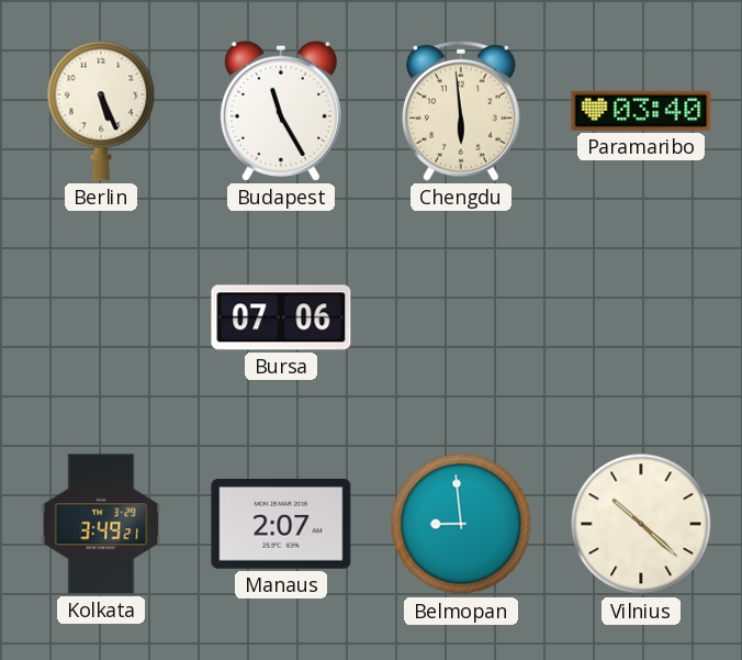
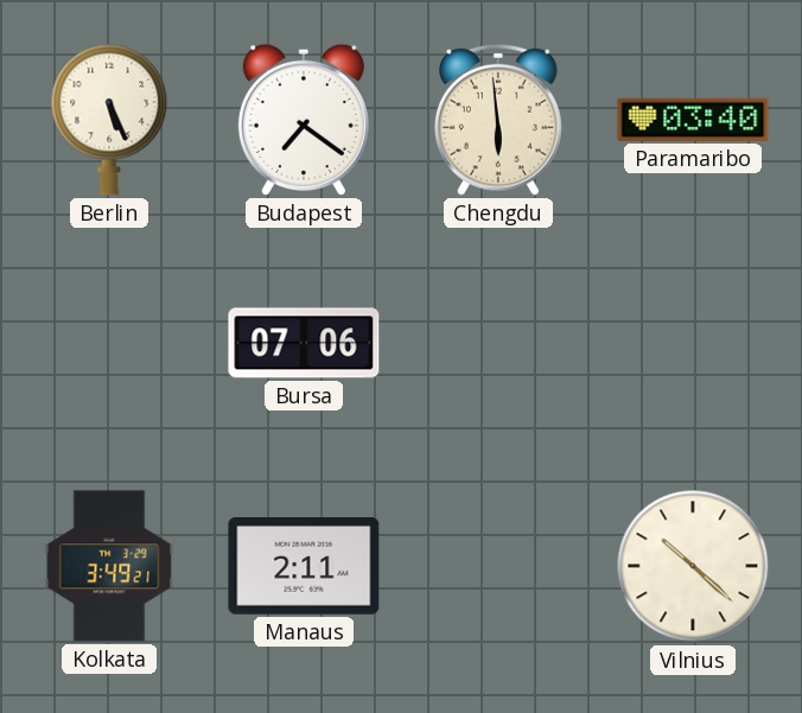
Budapest: 11:25 -> 7:21
Manaus: 2:07 -> 2:11
Belmopan: 8:59 -> none
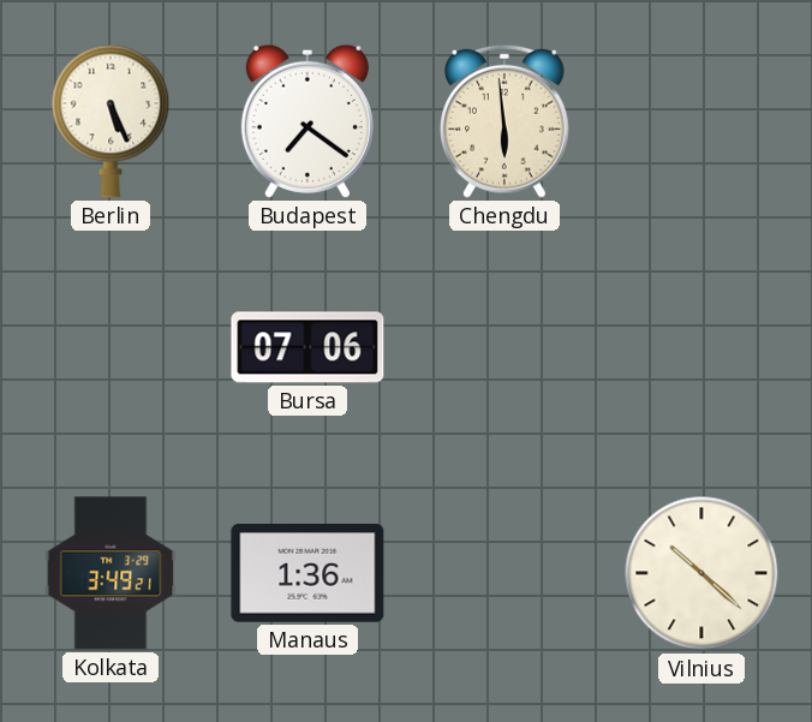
Paramaribo: 03:40 -> none
Manaus: 2:11 -> 1:36
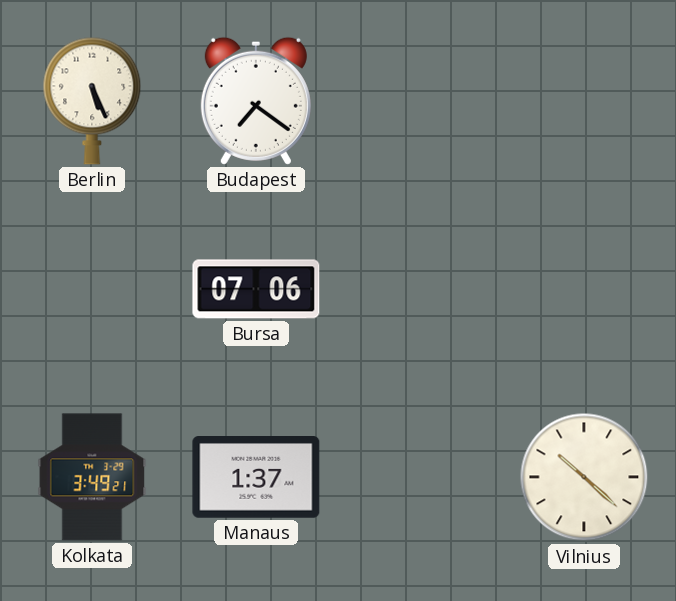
Chengdu: 5:59 -> none
Manaus: 1:36 -> 1:37
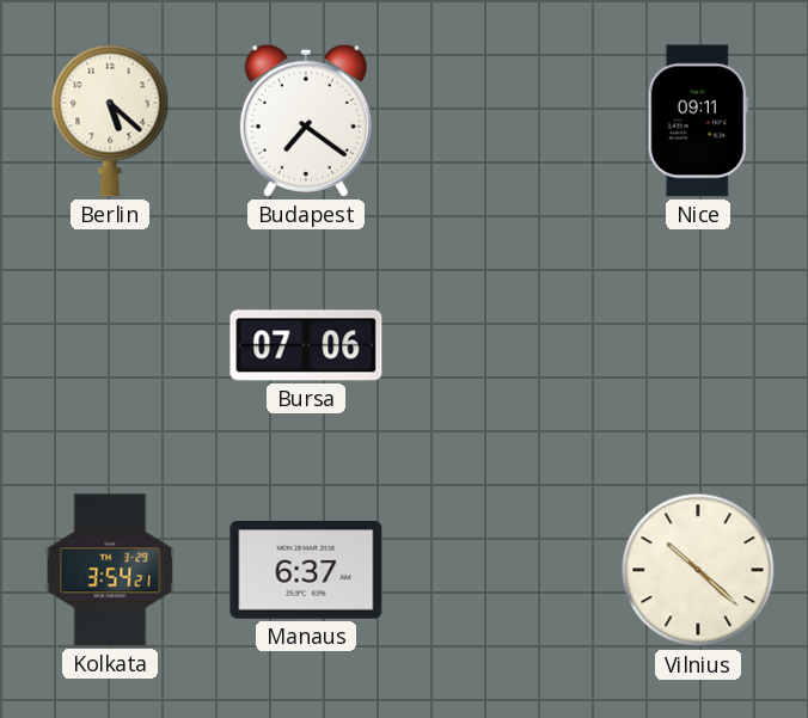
Berlin: 5:26 -> 5:22
Nice: none -> 09:11
Kolkata: 3:49 -> 3:54
Manaus: 1:37 -> 6:37
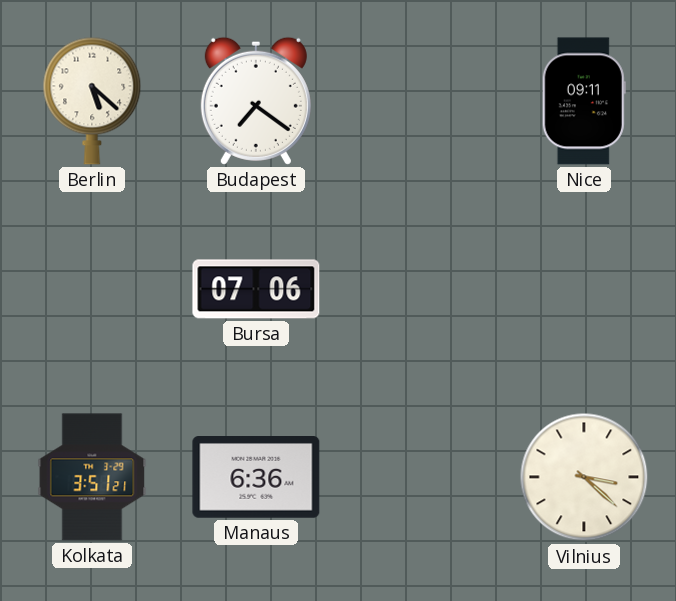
Kolkata: 3:54 -> 3:51
Manaus: 6:37 -> 6:36
Vilnius: 10:22 -> 3:22
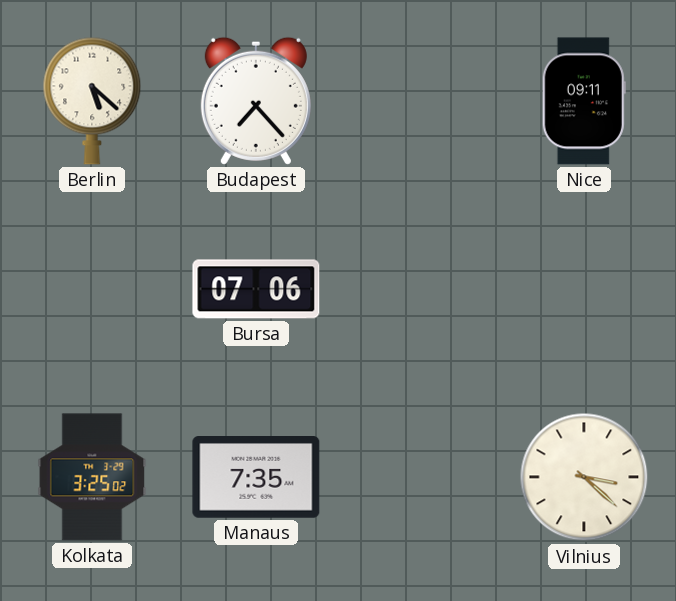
Budapest: 7:21 -> 7:23
Kolkata: 3:51 -> 3:25
Manaus: 6:36 -> 7:35
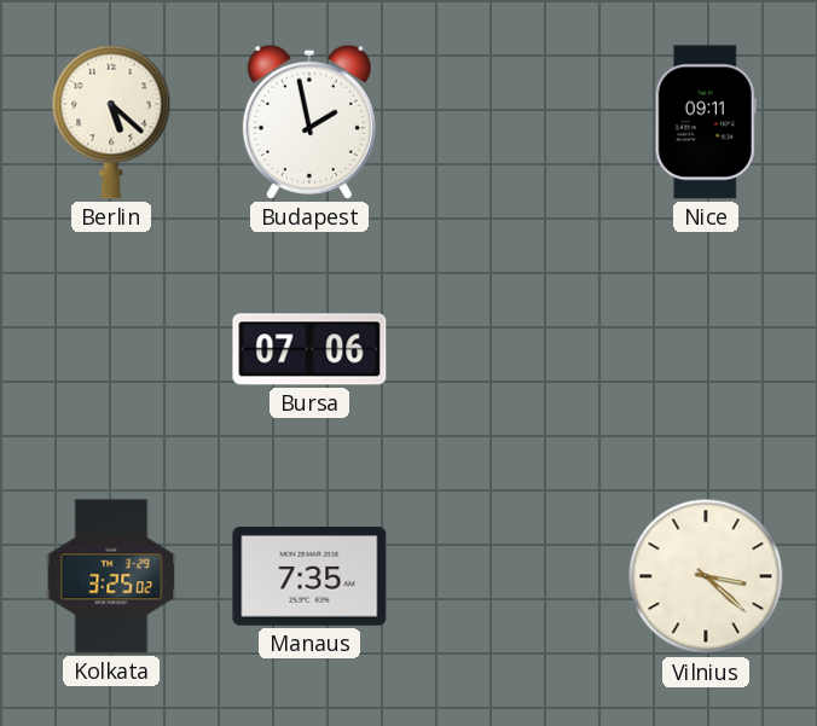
Budapest: 7:23 -> 1:58
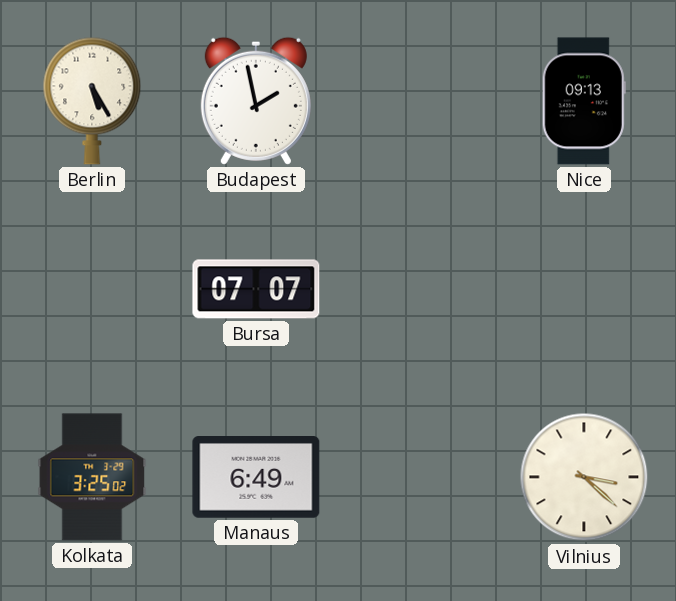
Berlin: 5:22 -> 5:25
Nice: 09:11 -> 09:13
Bursa: 07:06 -> 07:07
Manaus: 7:35 -> 6:49
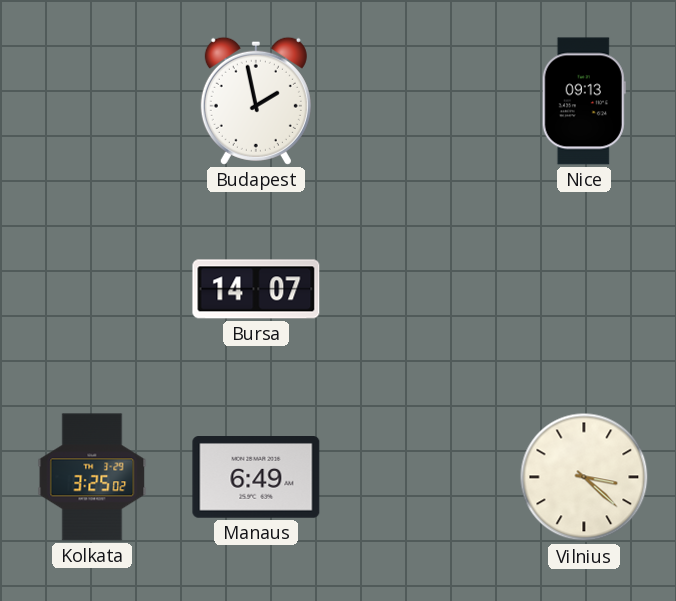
Berlin: 5:25 -> none
Bursa: 07:07 -> 14:07
